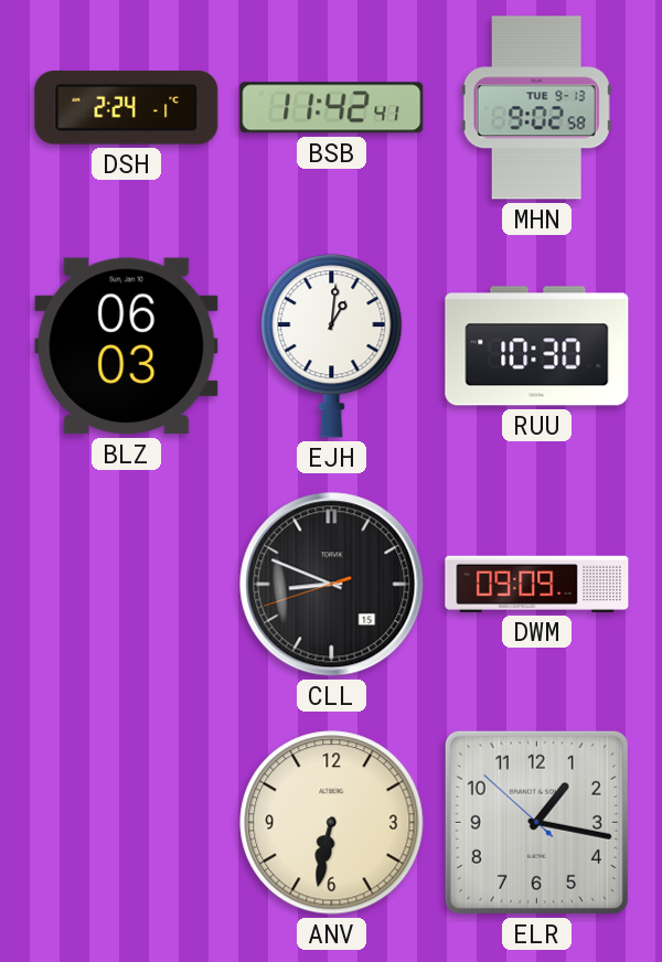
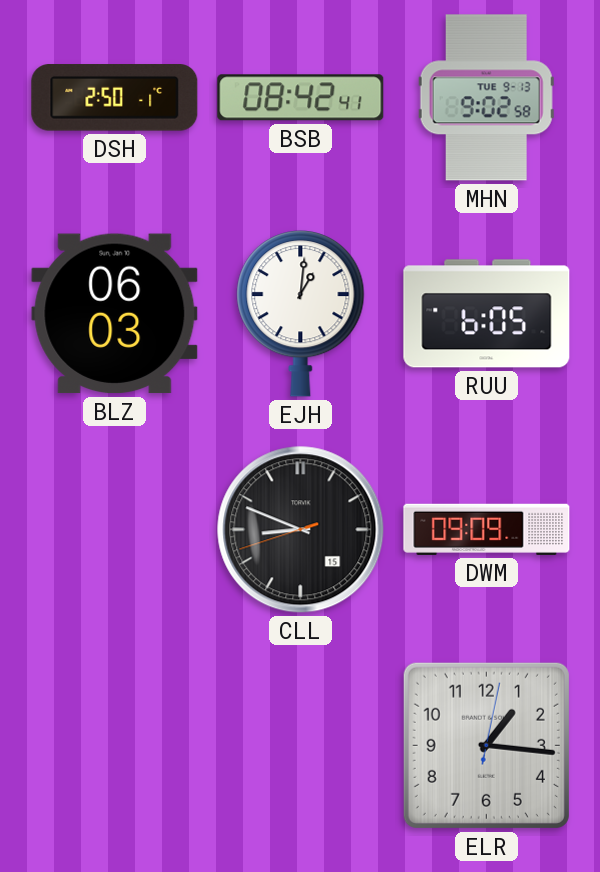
DSH: 2:24 -> 2:50
BSB: 11:42 -> 08:42
RUU: 10:30 -> 6:05
ANV: 6:32 -> none
ELR: 1:16:52 -> 1:16:02
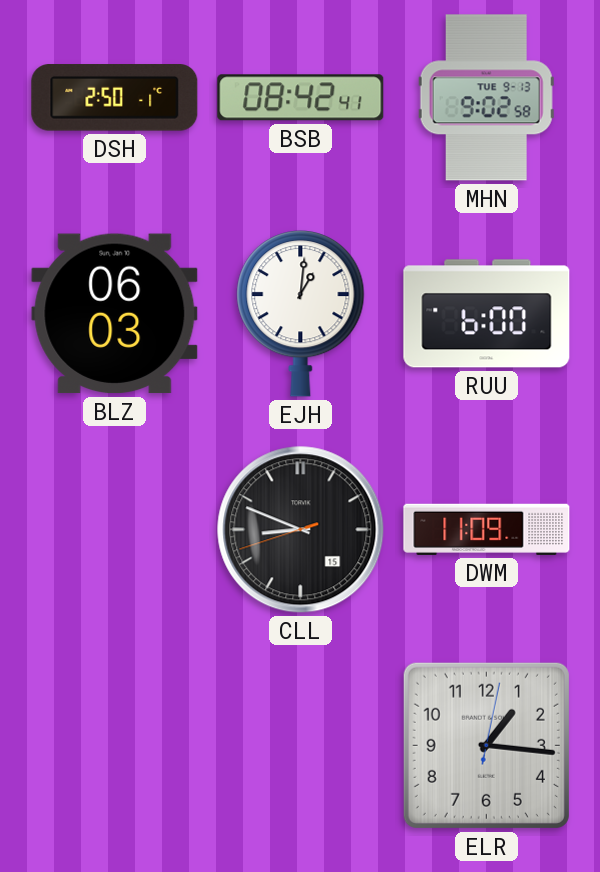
RUU: 6:05 -> 6:00
DWM: 09:09 -> 11:09
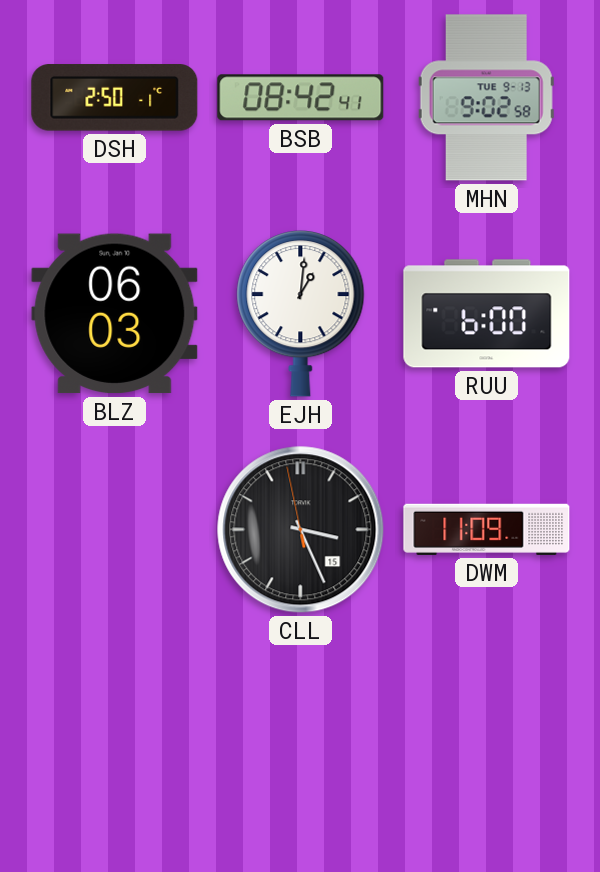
CLL: 8:48 -> 3:25
ELR: 1:16 -> none
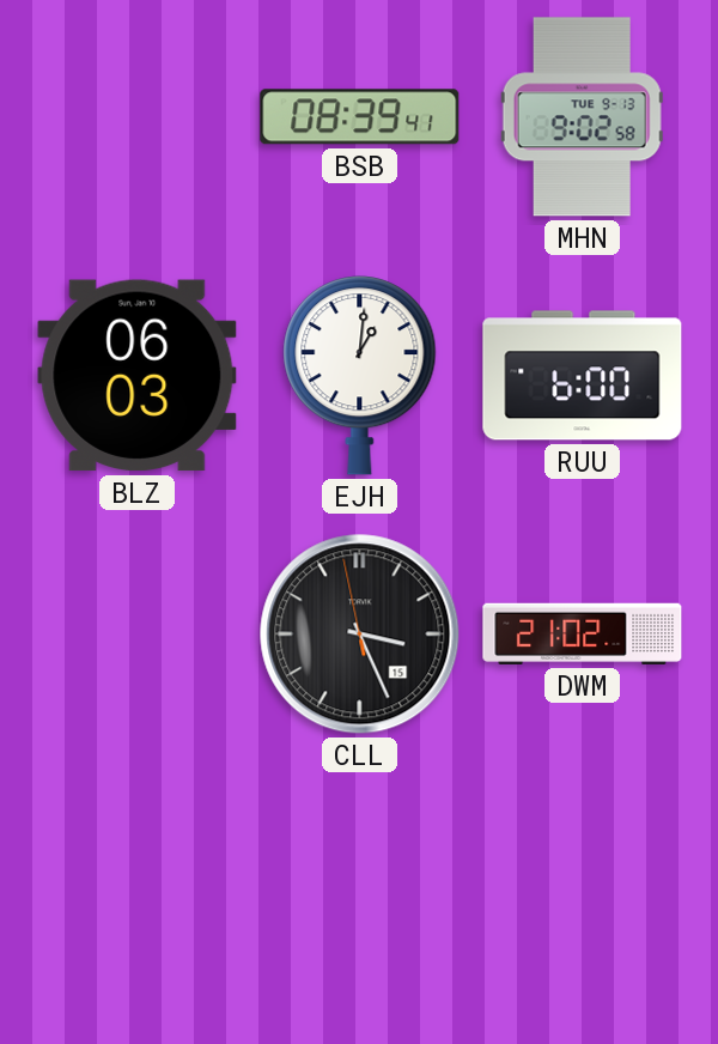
DSH: 2:50 -> none
BSB: 08:42 -> 08:39
DWM: 11:09 -> 21:02
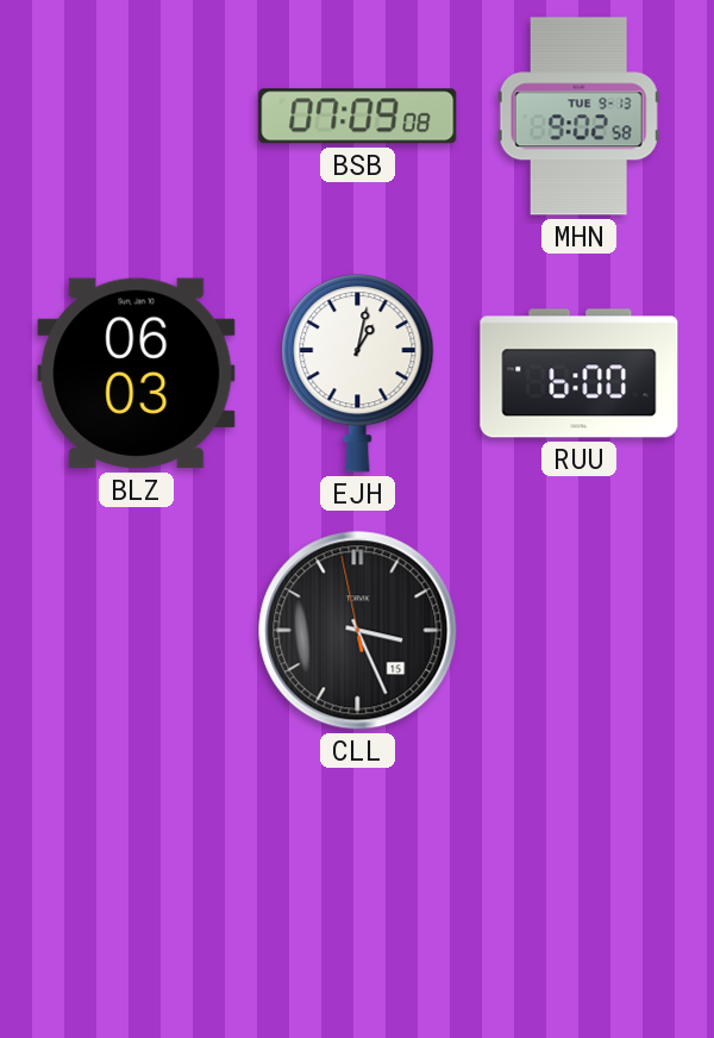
BSB: 08:39 -> 07:09
EJH: 1:01 -> 1:02
DWM: 21:02 -> none
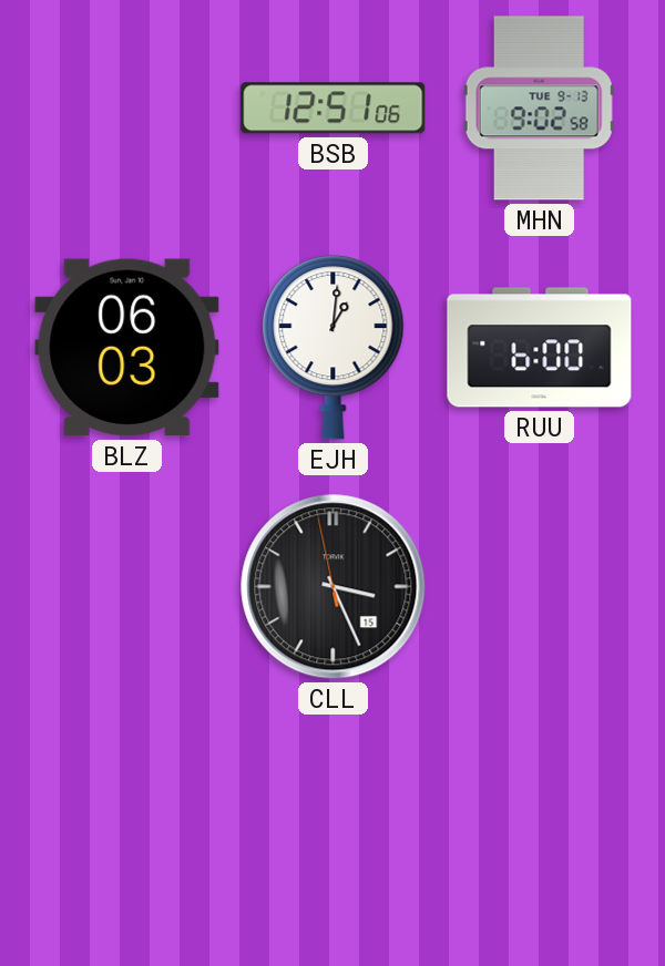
BSB: 07:09 -> 12:51
EJH: 1:02 -> 1:01
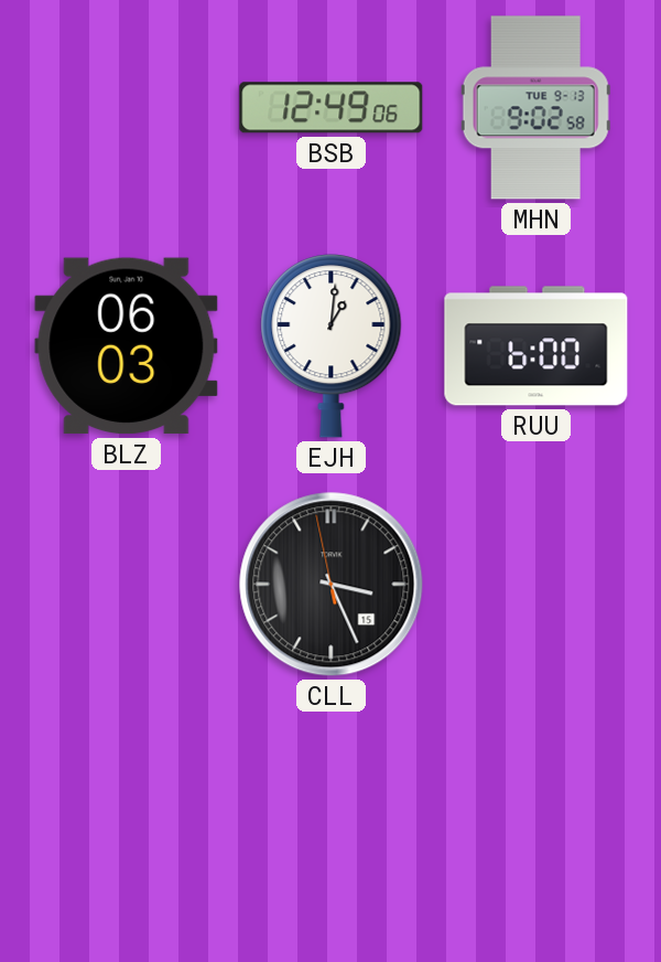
BSB: 12:51 -> 12:49
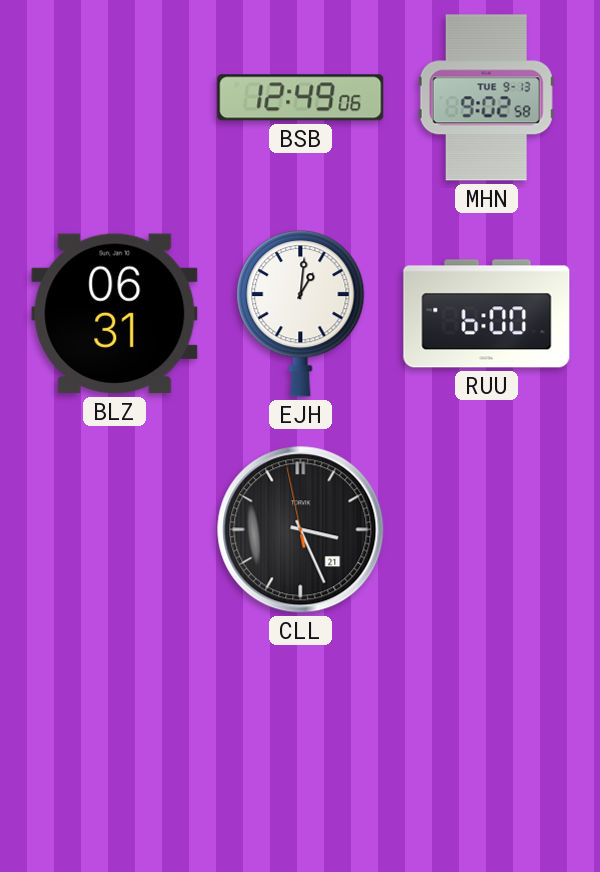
BLZ: 06:03 -> 06:31
CLL date: 15 -> 21
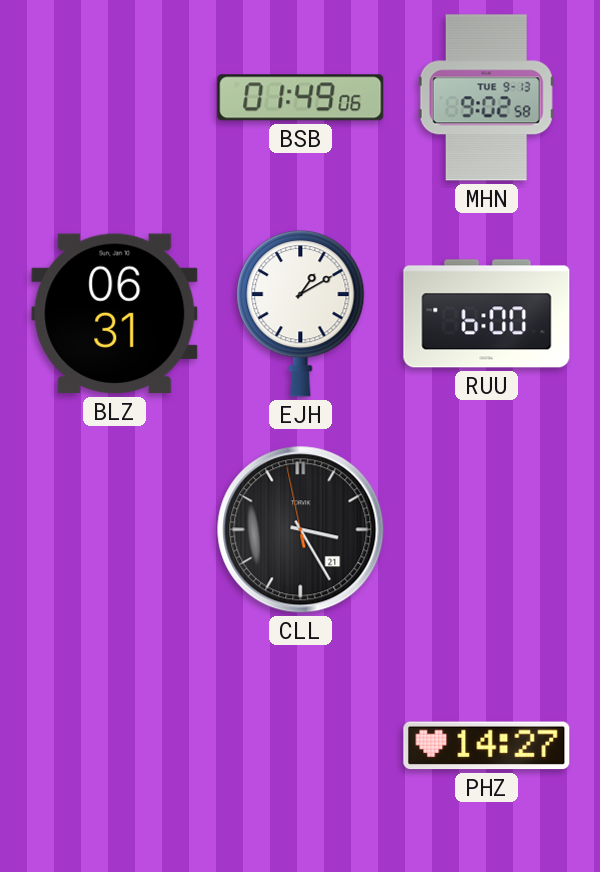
BSB: 12:49 -> 01:49
EJH: 1:01 -> 1:10
CLL: 3:25 -> 3:24
PHZ: none -> 14:27
